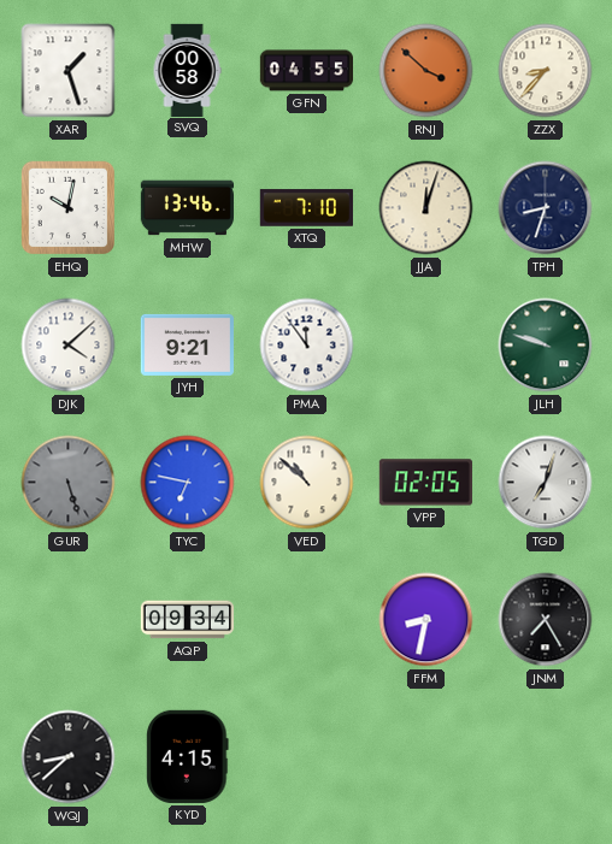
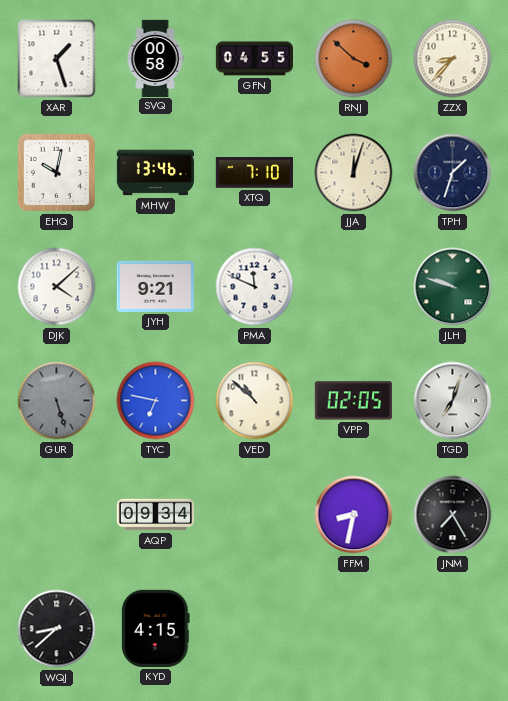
TPH: 8:33 -> 1:33
PMA: 11:54 -> 11:49
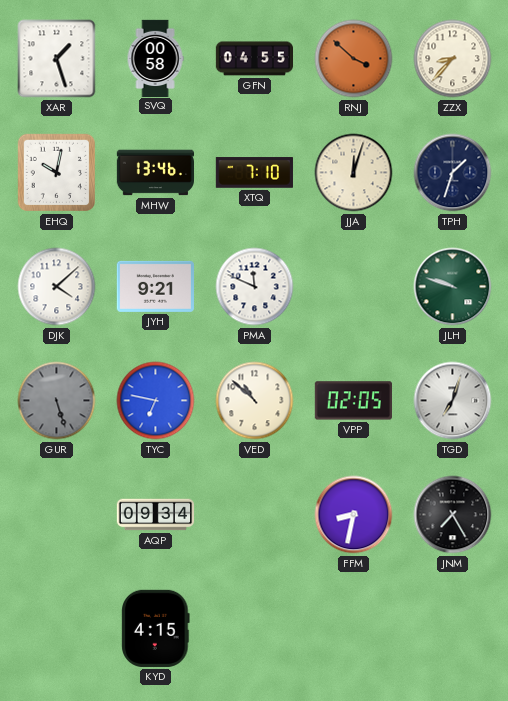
WQJ: 8:38 -> none
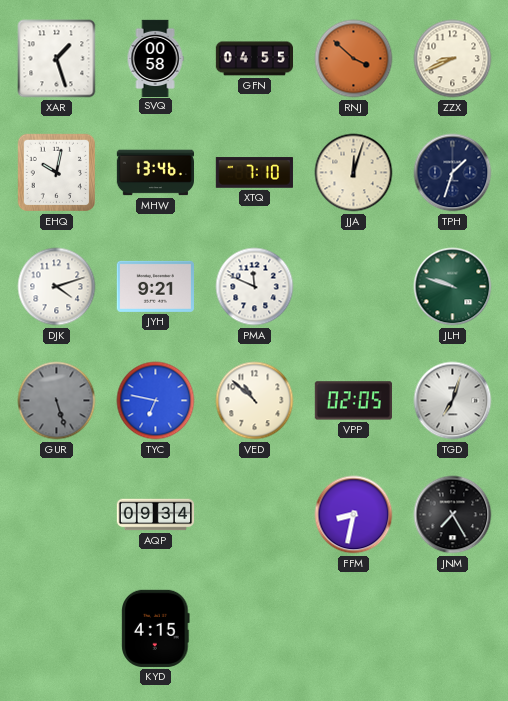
ZZX: 8:37 -> 8:41
DJK: 4:08 -> 4:12
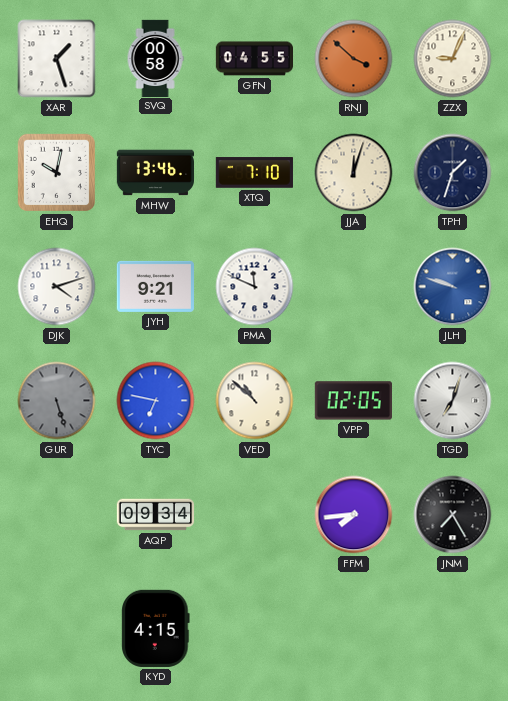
ZZX: 8:41 -> 9:04
JLH dial: green -> blue
FFM: 8:32 -> 7:44
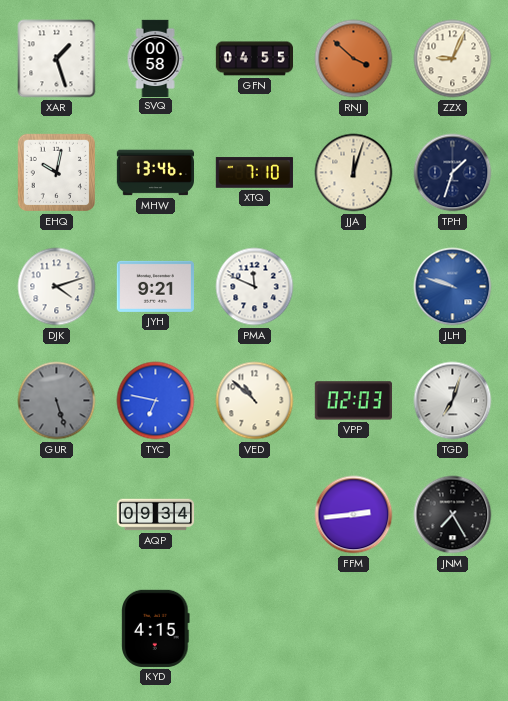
VPP: 02:05 -> 02:03
FFM: 7:44 -> 2:44
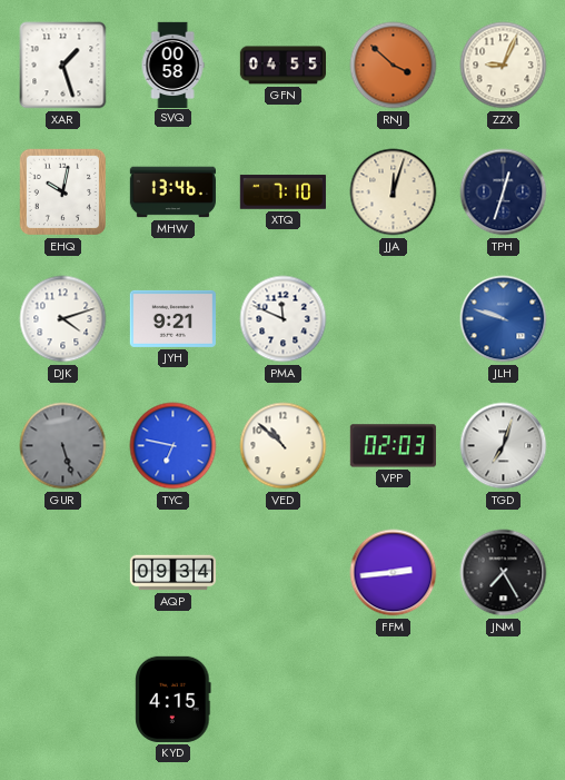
TPH: 1:33 -> 12:33
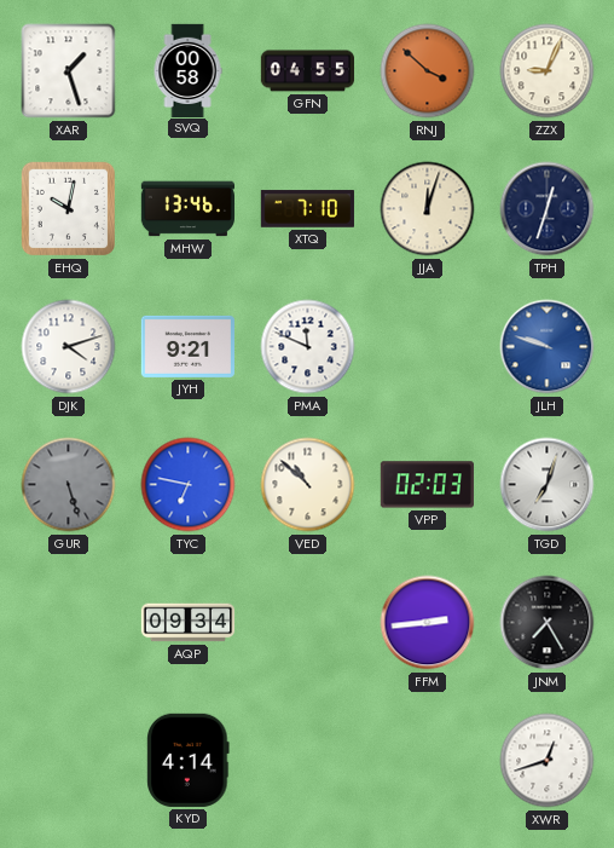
KYD: 4:15 -> 4:14
XWR: none -> 12:42
